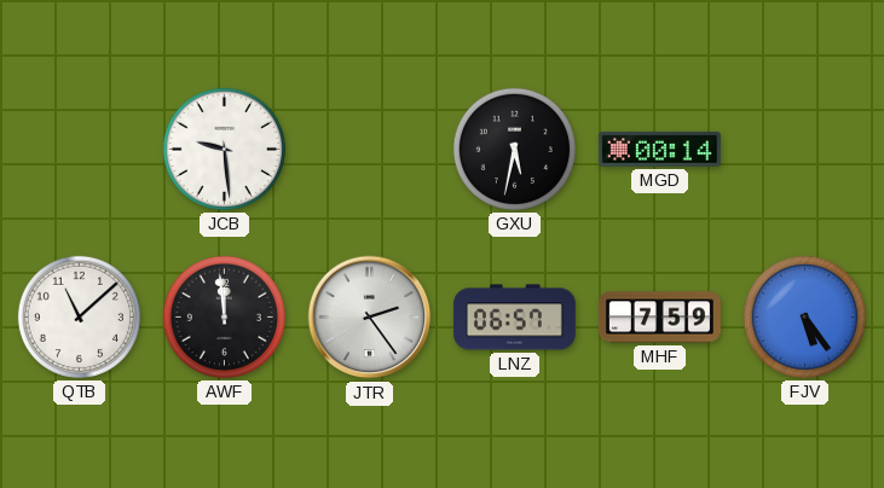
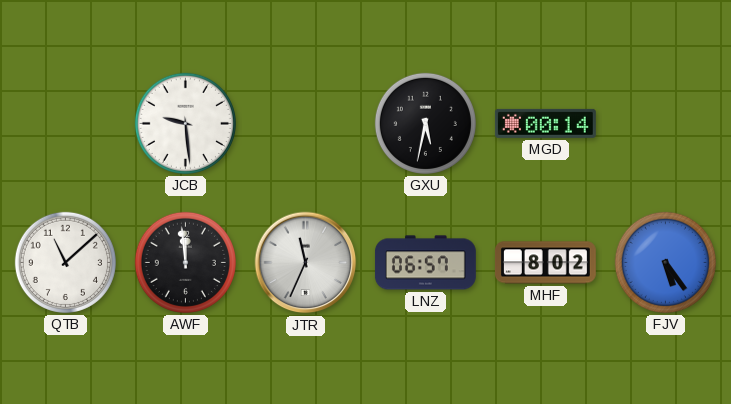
JTR: 2:24 -> 11:34
MHF: 7:59 -> 8:02
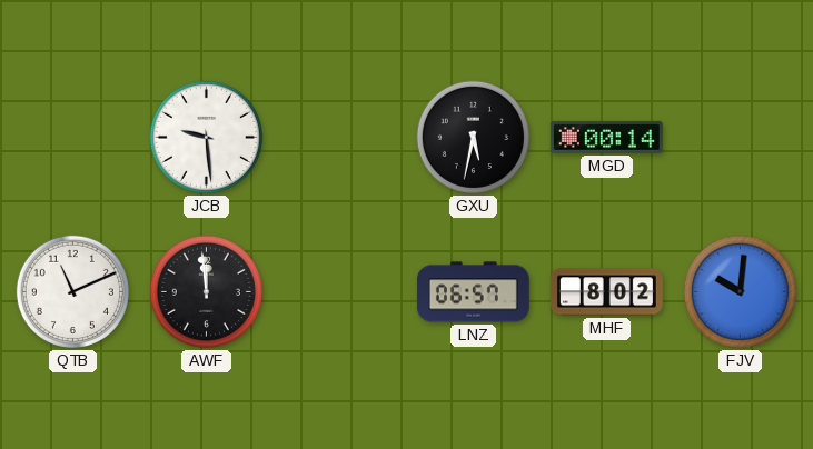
QTB: 11:08 -> 11:11
JTR: 11:34 -> none
FJV: 5:24 -> 10:01
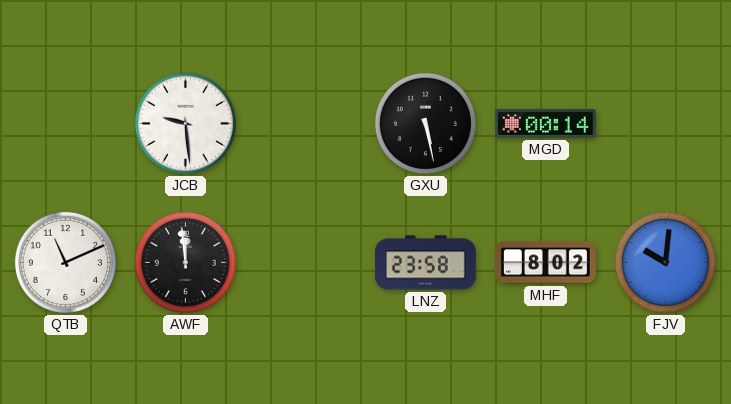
GXU: 5:32 -> 5:28
LNZ: 06:57 -> 23:58
